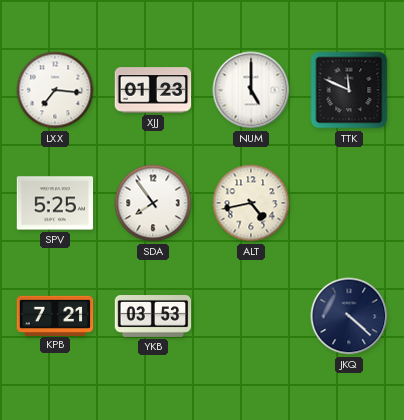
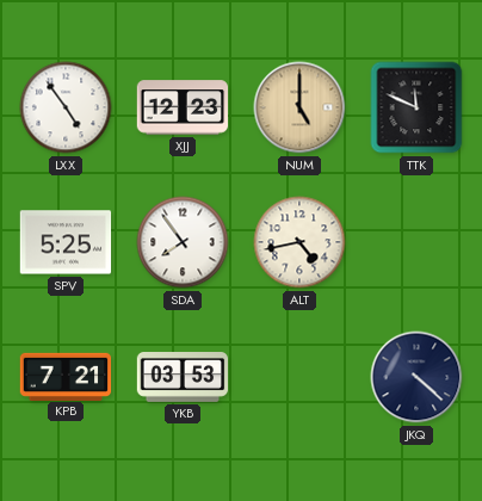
LXX: 7:16 -> 4:54
XJJ: 01:23 -> 12:23
NUM dial: white -> champagne
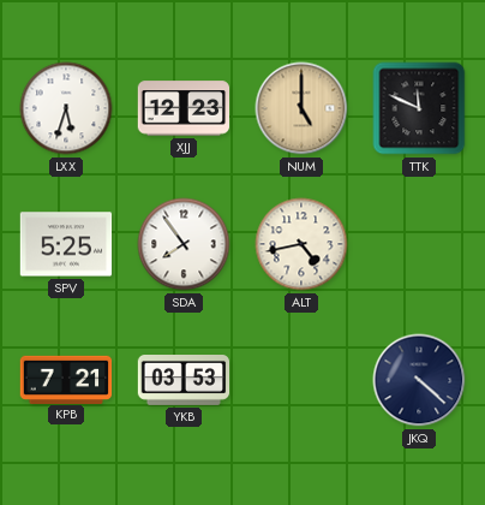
LXX: 4:54 -> 5:33
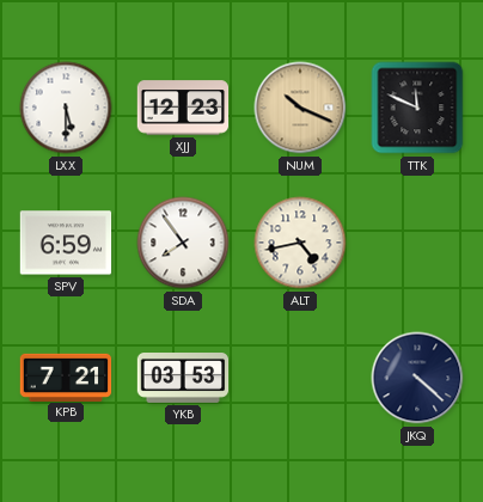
LXX: 5:33 -> 5:30
NUM: 5:00 -> 10:19
SPV: 5:25 -> 6:59
